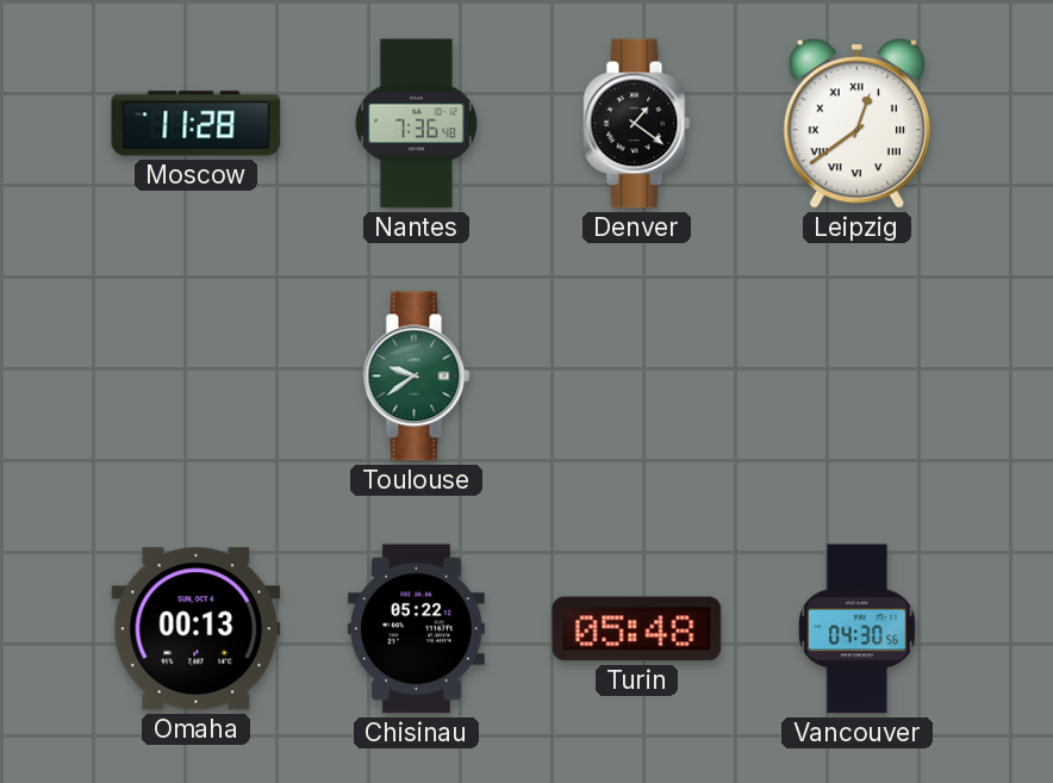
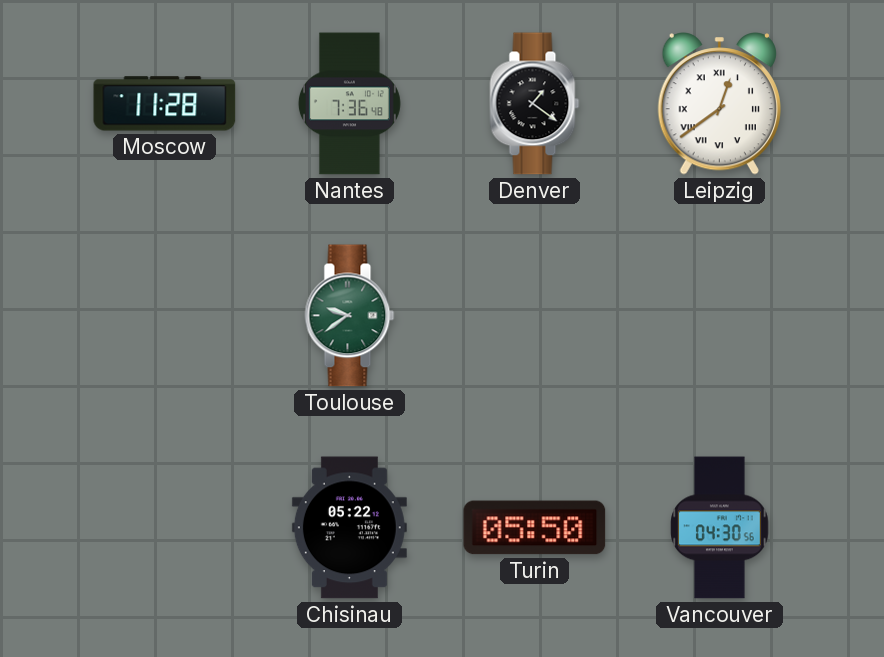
Omaha: 00:13 -> none
Turin: 05:48 -> 05:50
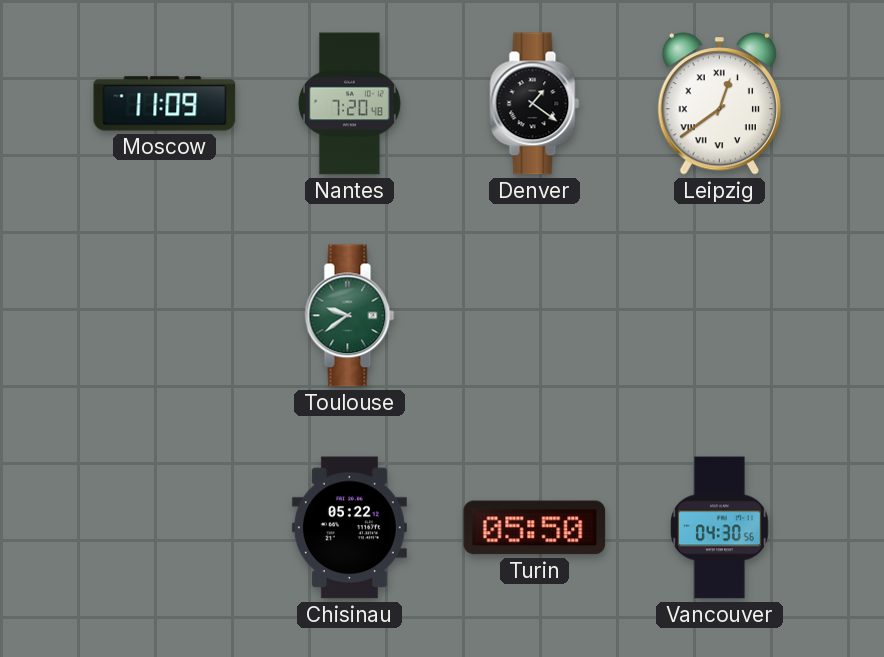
Moscow: 11:28 -> 11:09
Nantes: 7:36 -> 7:20
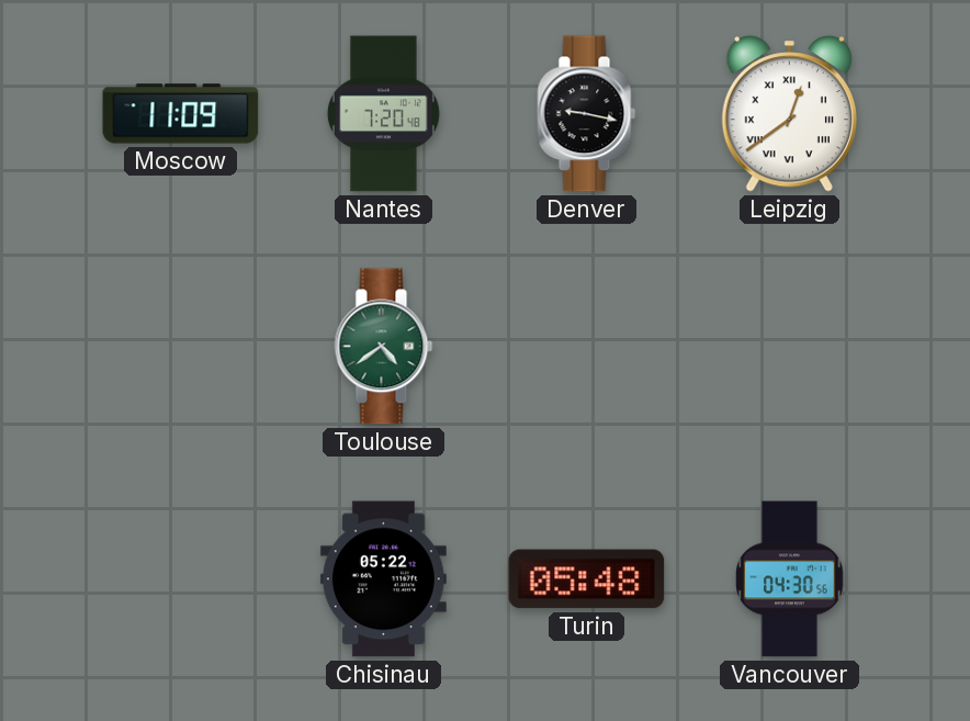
Denver: 1:21 -> 9:17
Toulouse: 9:39 -> 4:39
Turin: 05:50 -> 05:48
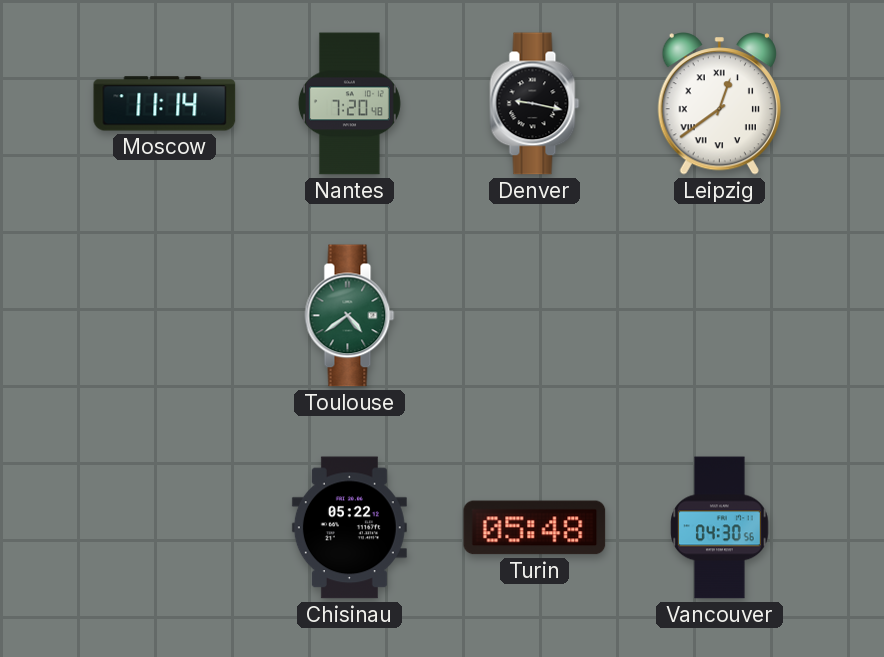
Moscow: 11:09 -> 11:14
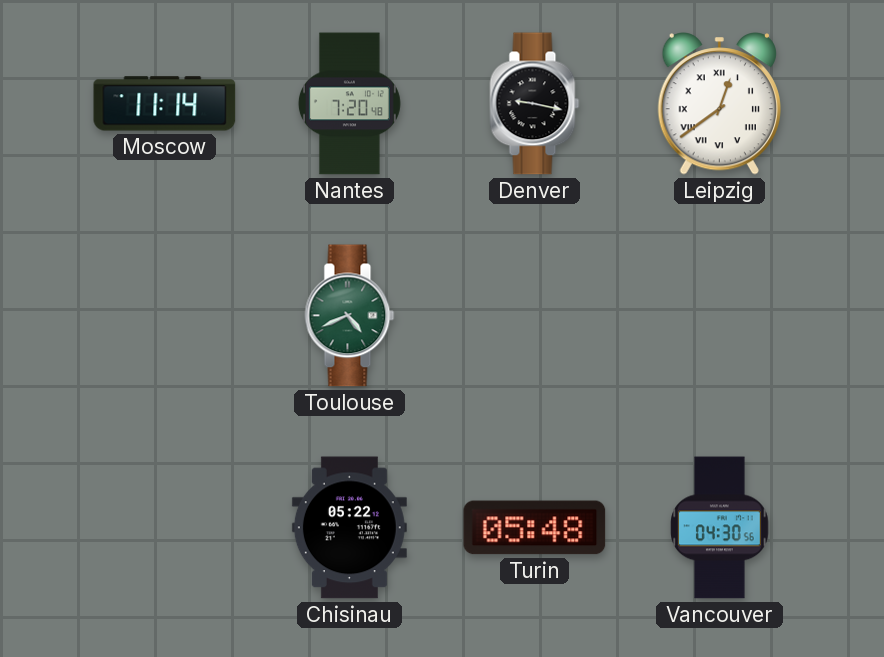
Toulouse: 4:39 -> 4:41
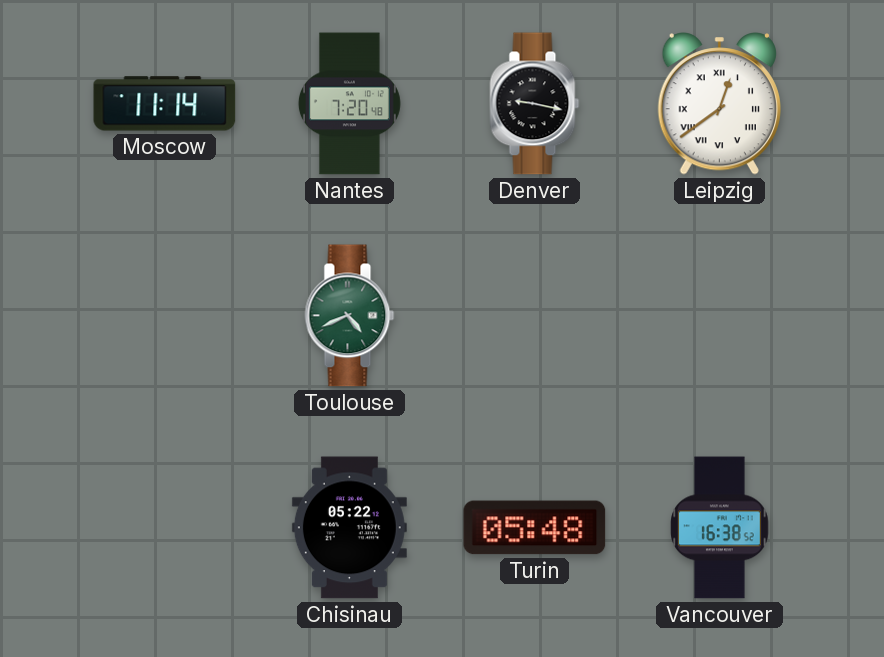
Vancouver: 04:30 -> 16:38
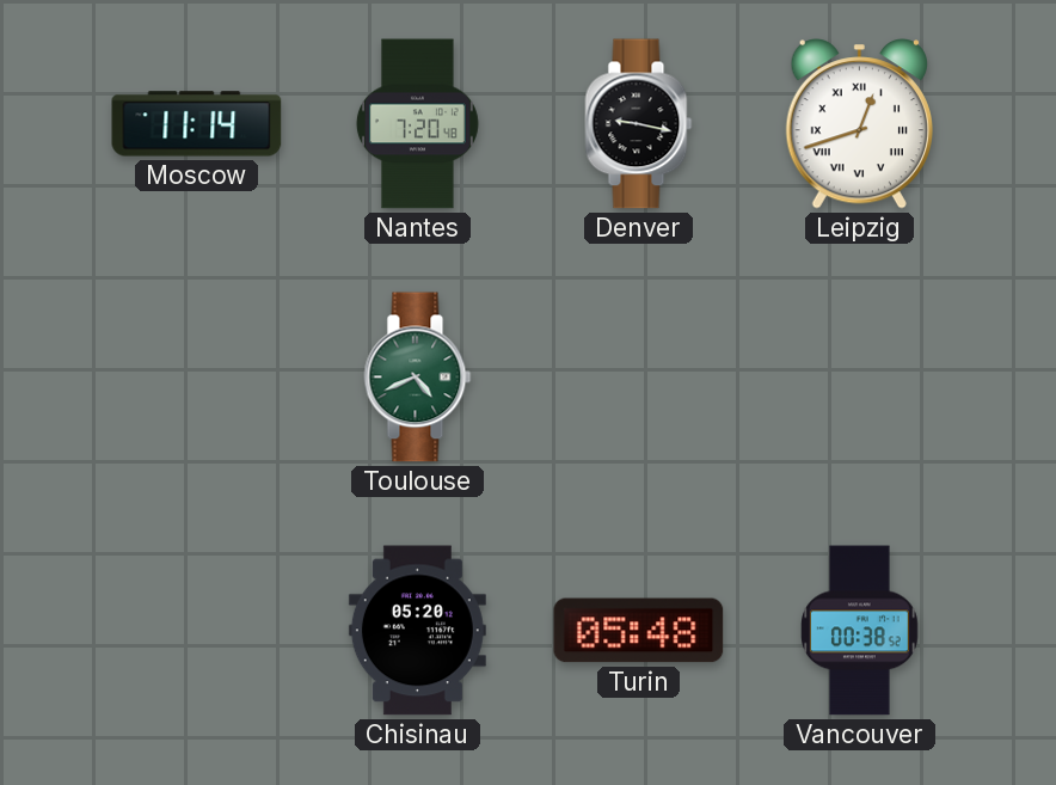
Leipzig: 12:39 -> 12:42
Chisinau: 05:22 -> 05:20
Vancouver: 16:38 -> 00:38
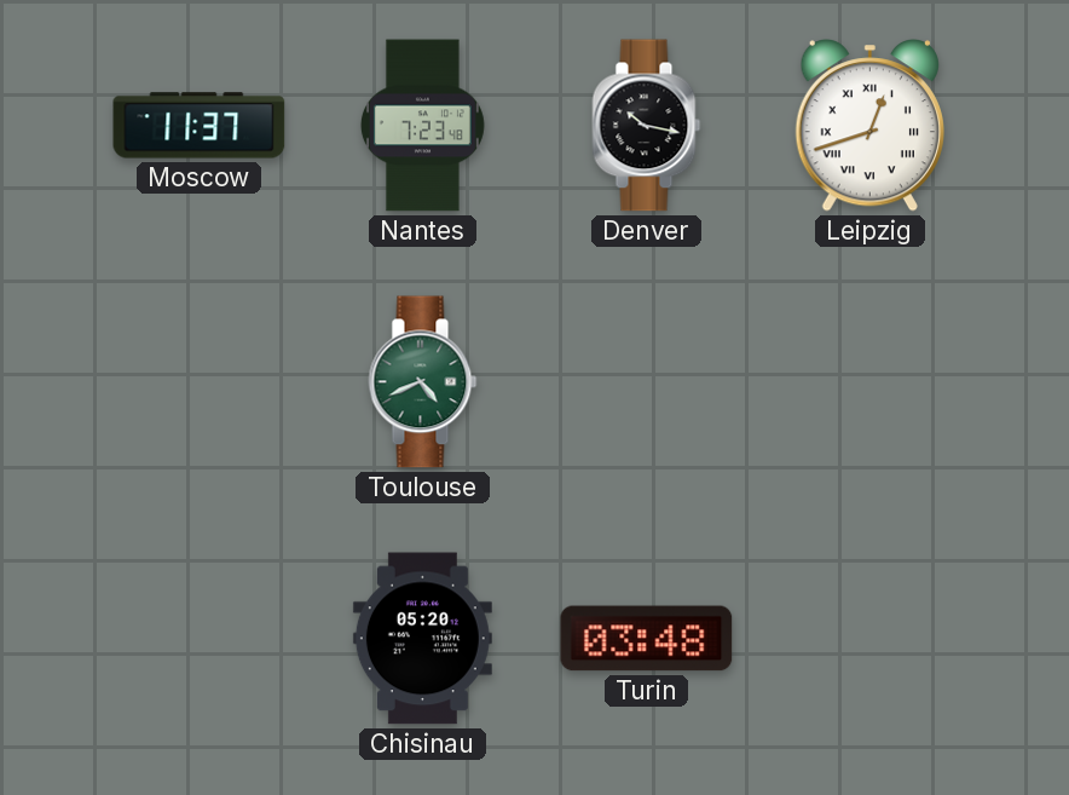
Moscow: 11:14 -> 11:37
Nantes: 7:20 -> 7:23
Denver: 9:17 -> 10:17
Turin: 05:48 -> 03:48
Vancouver: 00:38 -> none
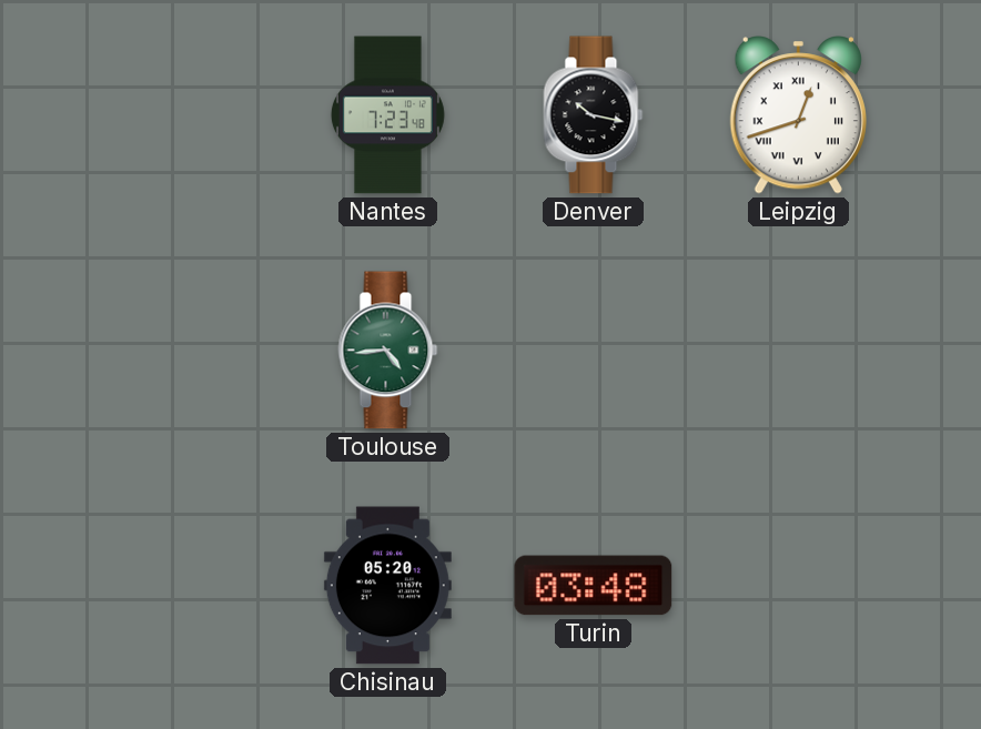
Moscow: 11:37 -> none
Toulouse: 4:41 -> 4:44
